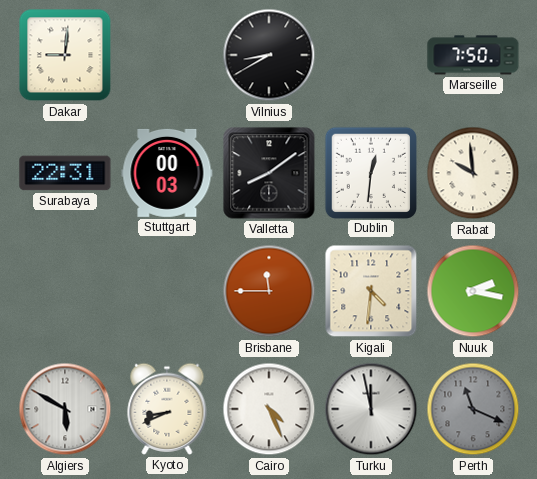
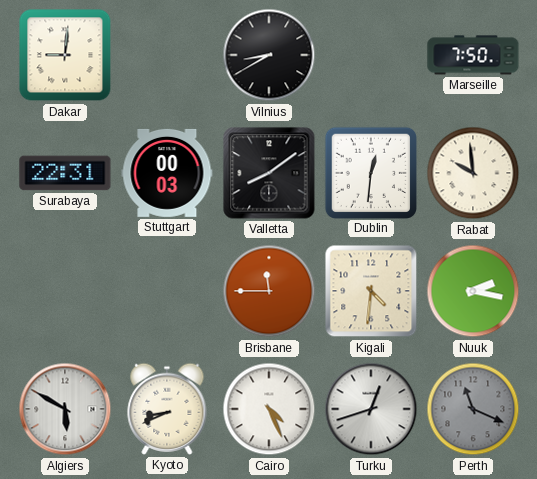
Turku: 11:58 -> 12:42
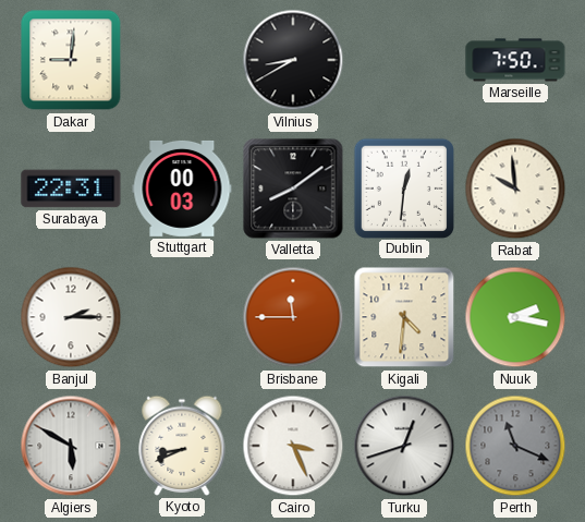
Banjul: none -> 2:15
Cairo: 4:26 -> 3:26
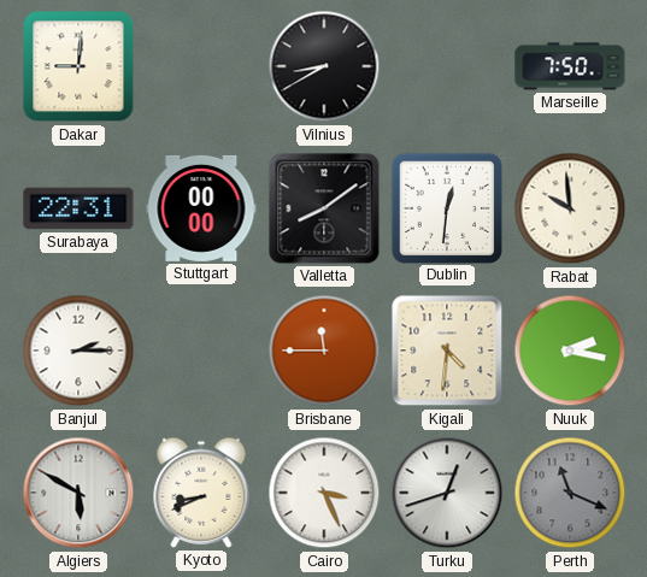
Stuttgart: 00:03 -> 00:00
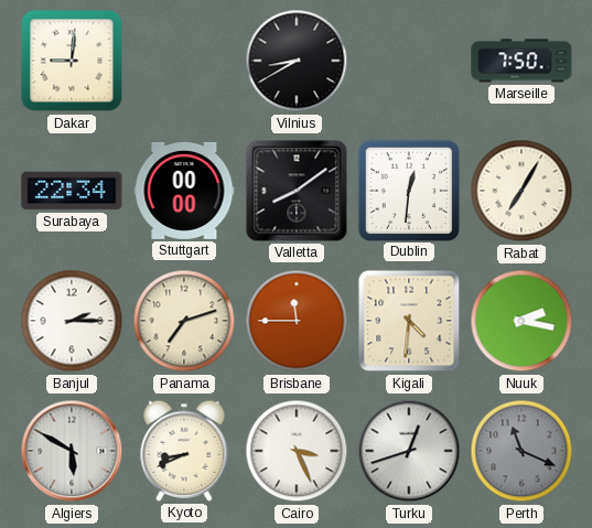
Surabaya: 22:31 -> 22:34
Rabat: 9:59 -> 7:05
Panama: none -> 7:12
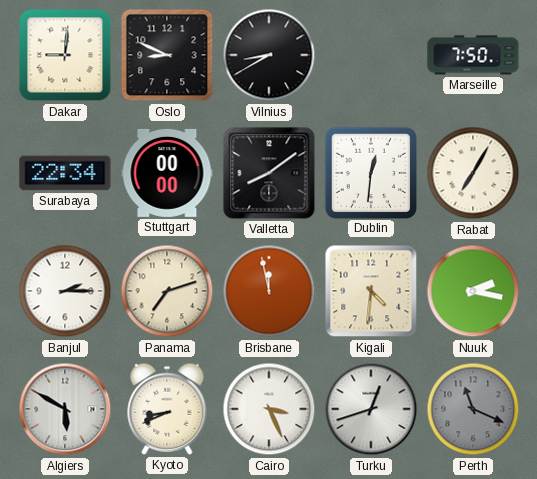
Oslo: none -> 8:49
Brisbane: 11:45 -> 11:58
